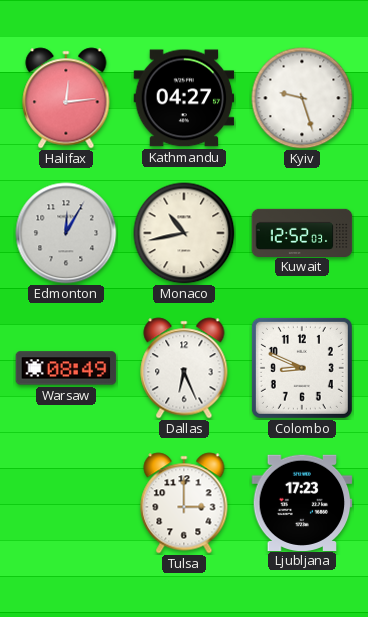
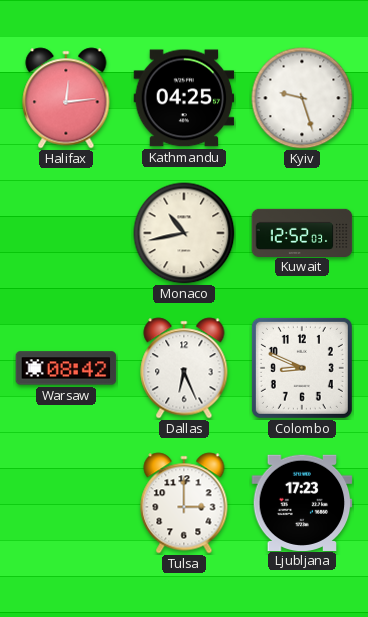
Kathmandu: 04:27 -> 04:25
Edmonton: 12:05 -> none
Warsaw: 08:49 -> 08:42
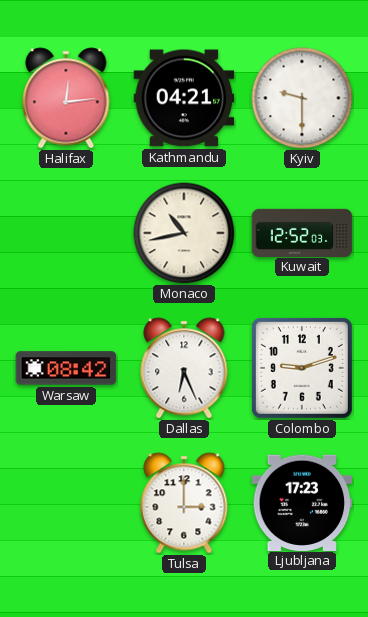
Kathmandu: 04:25 -> 04:21
Kyiv: 9:27 -> 9:30
Colombo: 8:49 -> 9:12
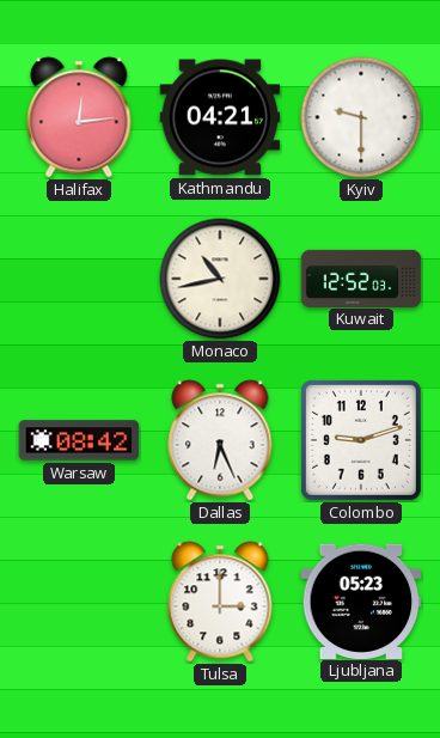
Ljubljana: 17:23 -> 05:23
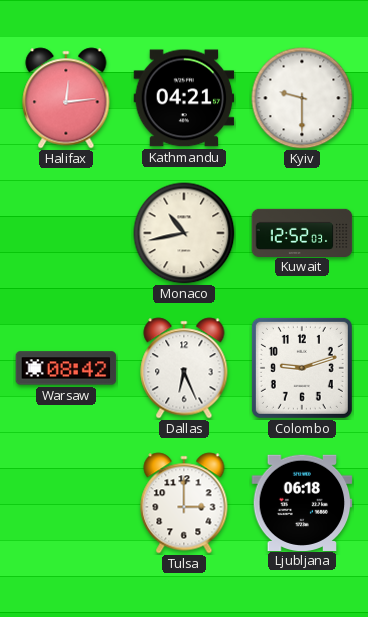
Ljubljana: 05:23 -> 06:18
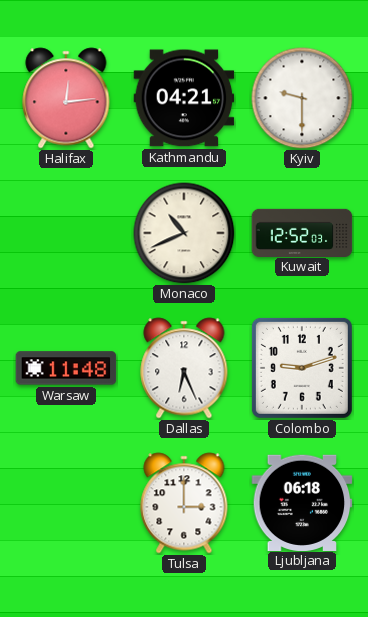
Monaco: 10:43 -> 10:41
Warsaw: 08:42 -> 11:48
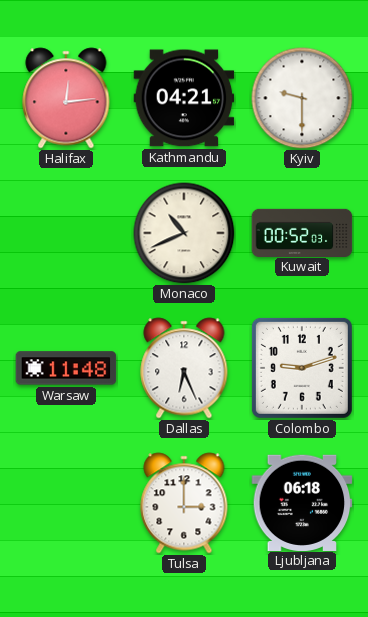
Kuwait: 12:52 -> 00:52
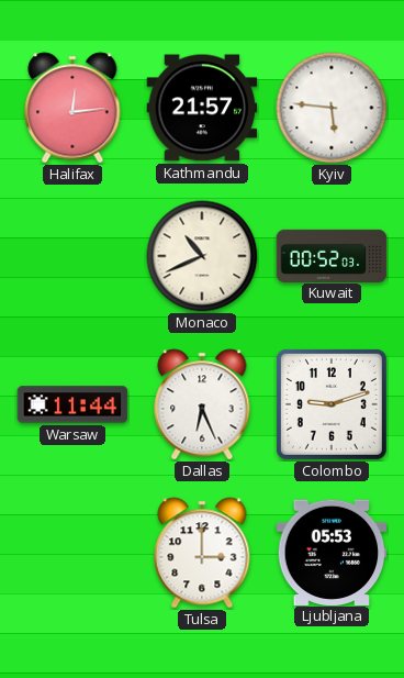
Kathmandu: 04:21 -> 21:57
Kyiv: 9:30 -> 5:46
Warsaw: 11:48 -> 11:44
Ljubljana: 06:18 -> 05:53
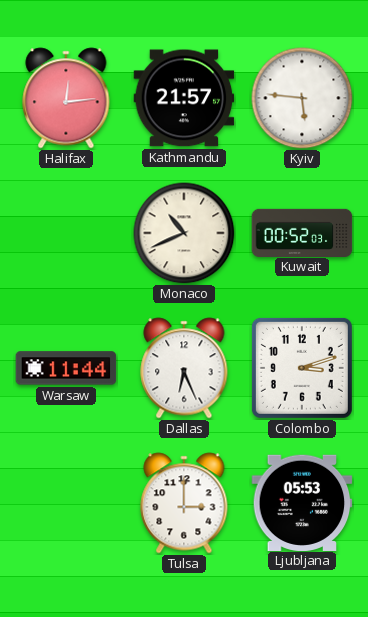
Colombo: 9:12 -> 3:12
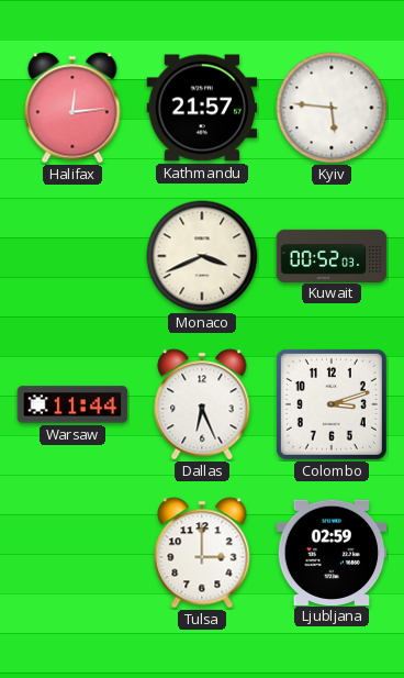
Monaco: 10:41 -> 3:41
Ljubljana: 05:53 -> 02:59
